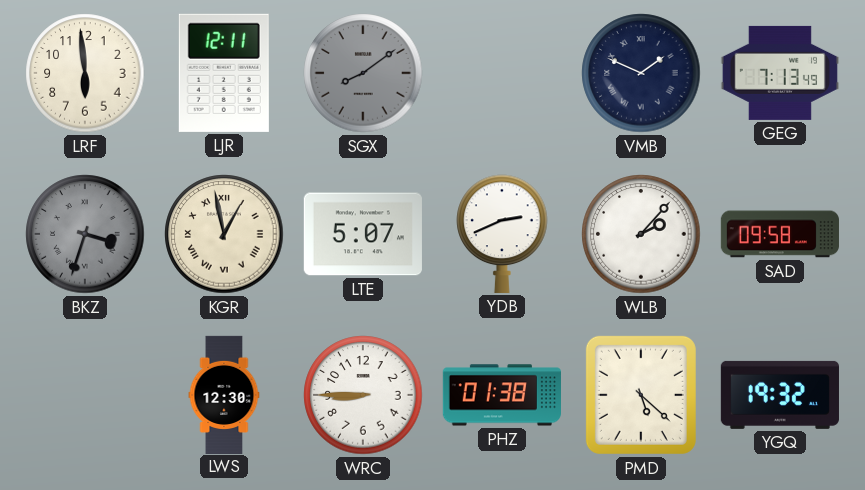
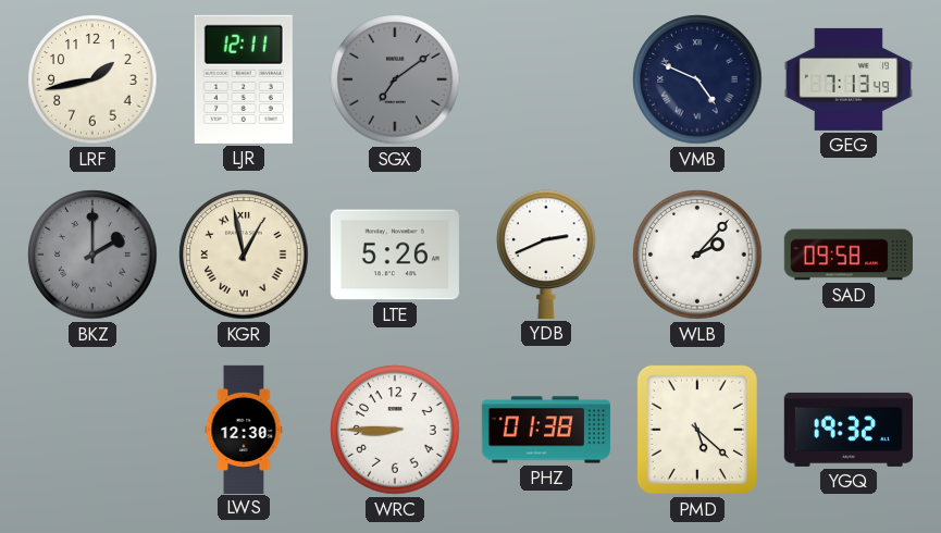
LRF: 5:59 -> 1:43
SGX: 8:09 -> 7:09
VMB: 1:49 -> 4:49
BKZ: 3:33 -> 2:00
LTE: 5:07 -> 5:26
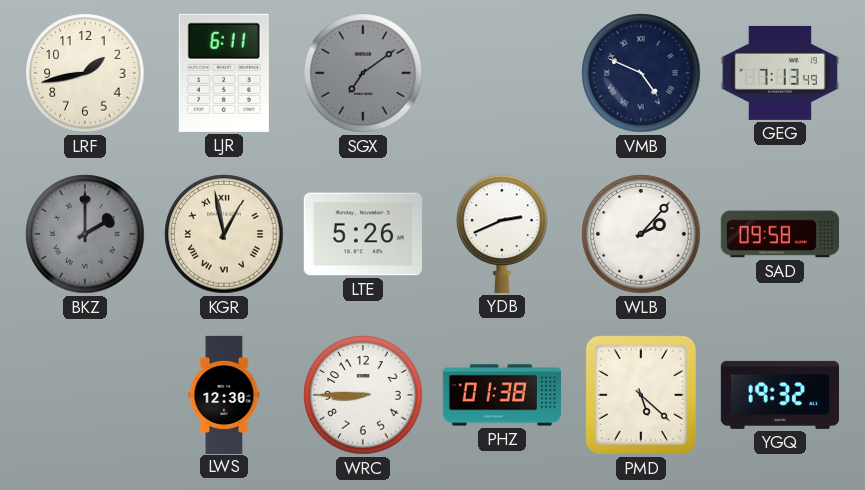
LJR: 12:11 -> 6:11
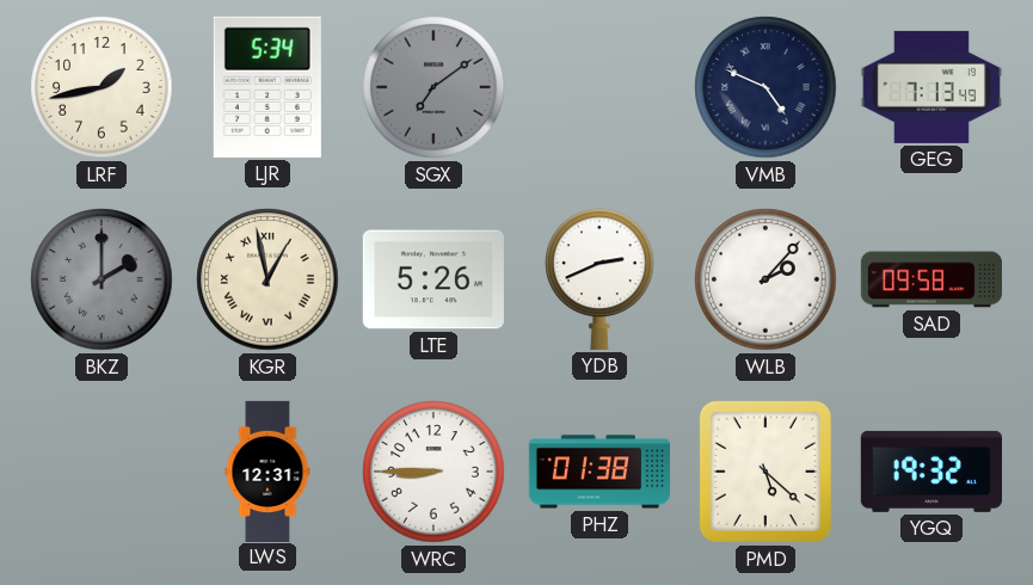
LJR: 6:11 -> 5:34
LWS: 12:30 -> 12:31
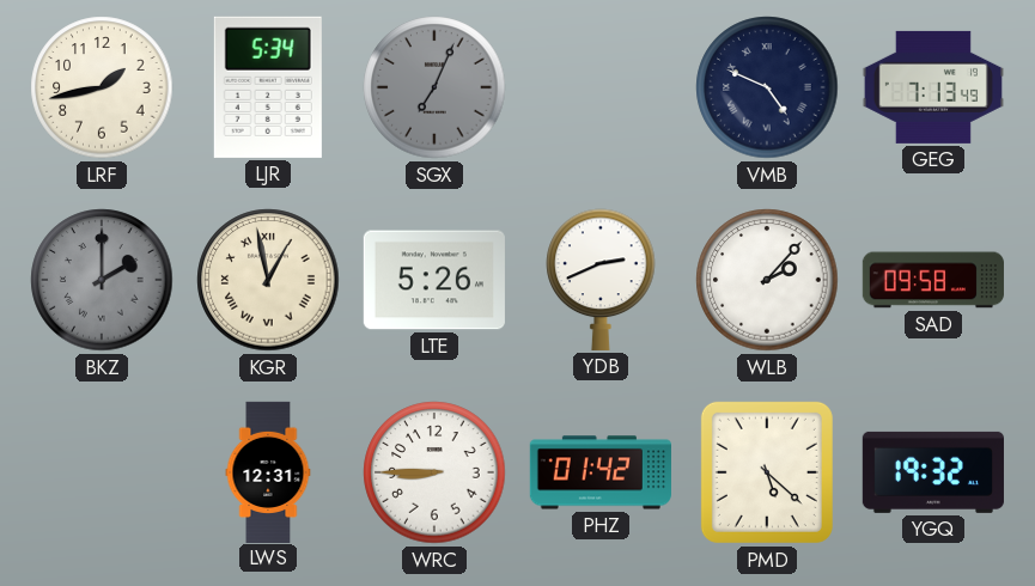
SGX: 7:09 -> 7:04
PHZ: 01:38 -> 01:42
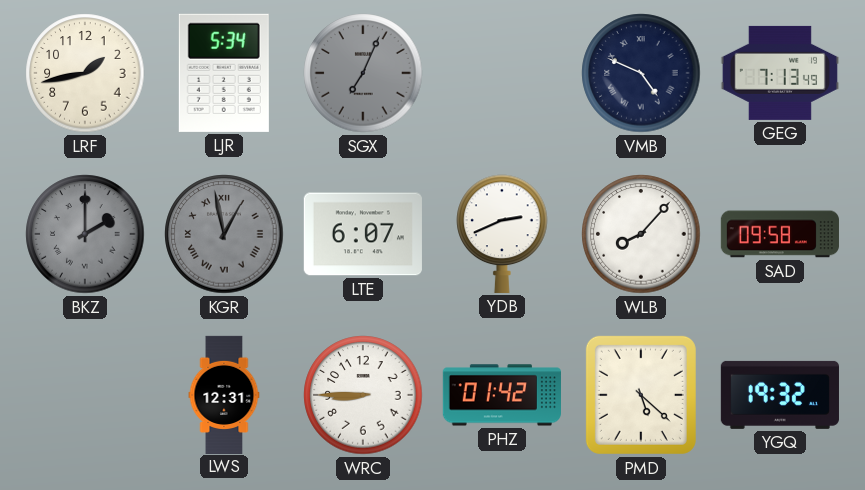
KGR dial: cream -> grey
LTE: 5:26 -> 6:07
WLB: 2:07 -> 8:07
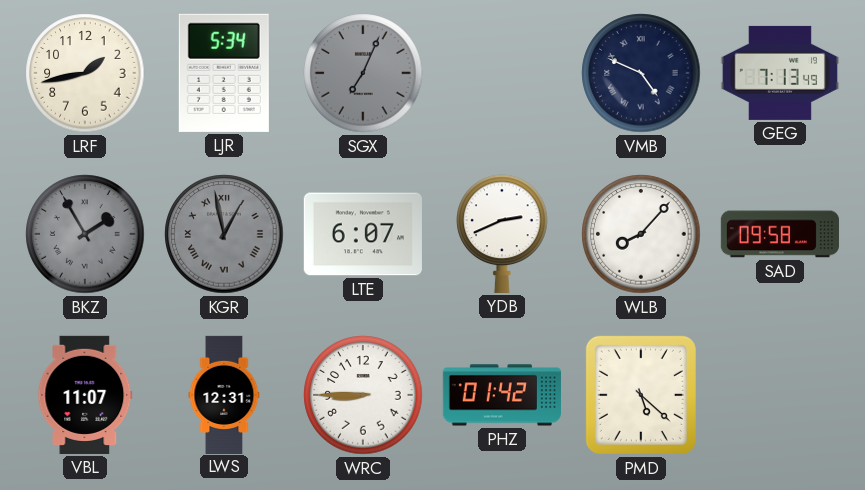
BKZ: 2:00 -> 1:55
VBL: none -> 11:07
YGQ: 19:32 -> none
